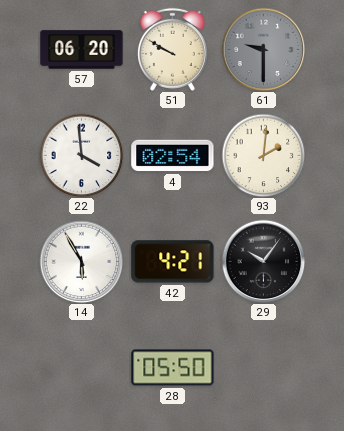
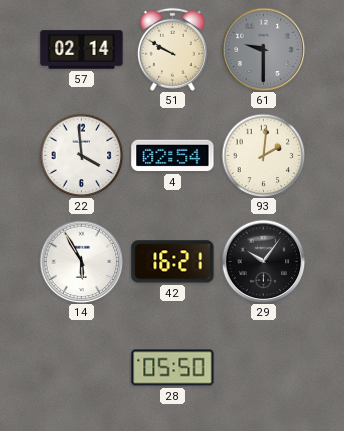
57: 06:20 -> 02:14
42: 4:21 -> 16:21
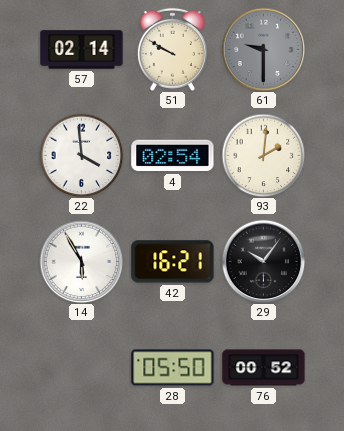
76: none -> 00:52
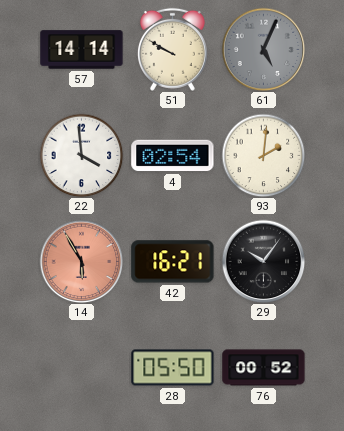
57: 02:14 -> 14:14
61: 9:30 -> 5:04
14 dial: white -> salmon
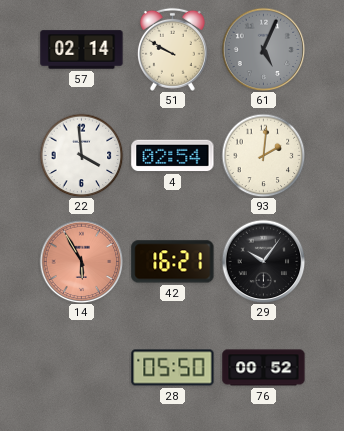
57: 14:14 -> 02:14
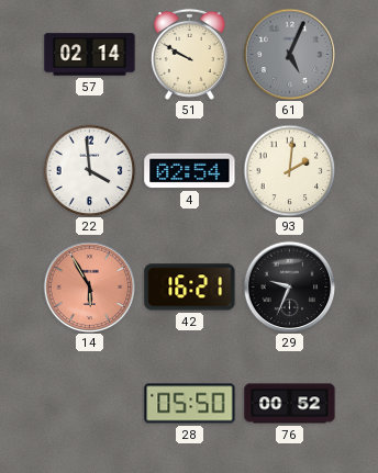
29: 10:06 -> 9:34
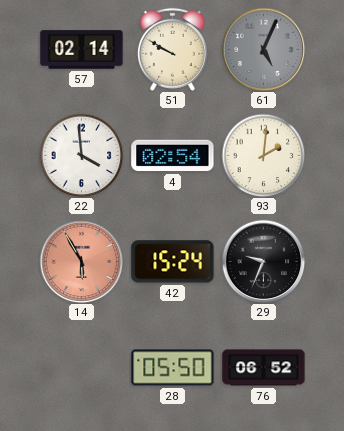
42: 16:21 -> 15:24
76: 00:52 -> 06:52
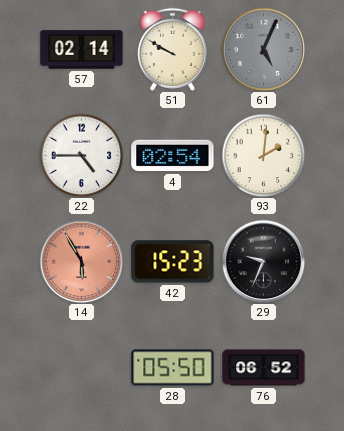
22: 3:59 -> 4:45
42: 15:24 -> 15:23
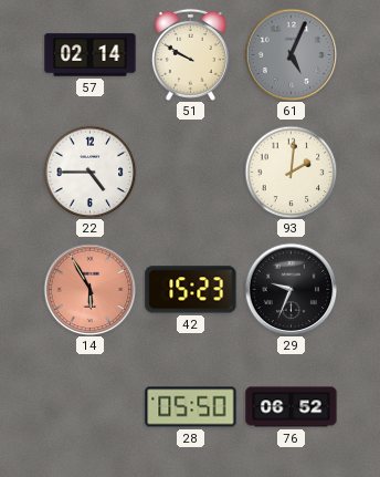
4: 02:54 -> none
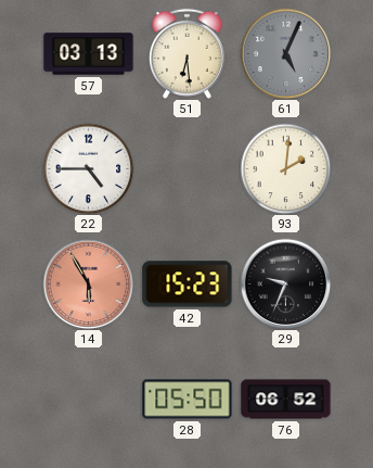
57: 02:14 -> 03:13
51: 9:50 -> 6:29
